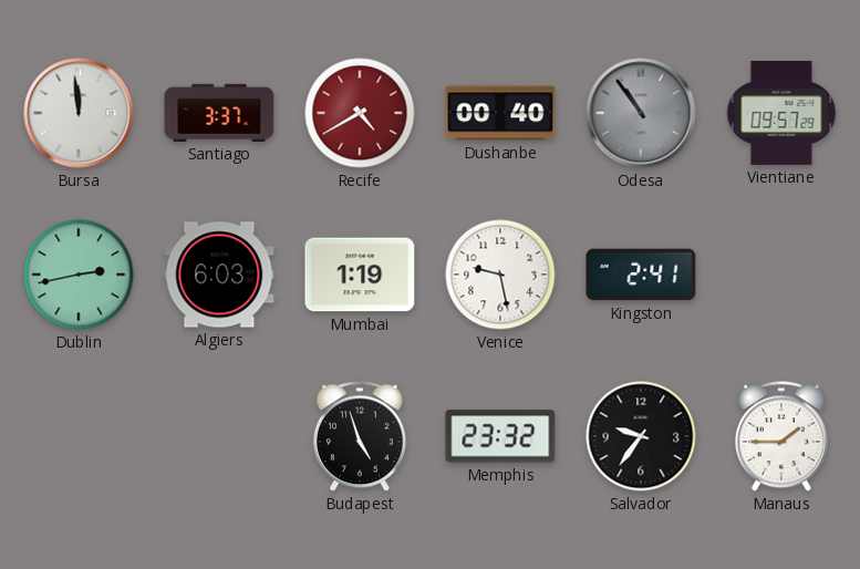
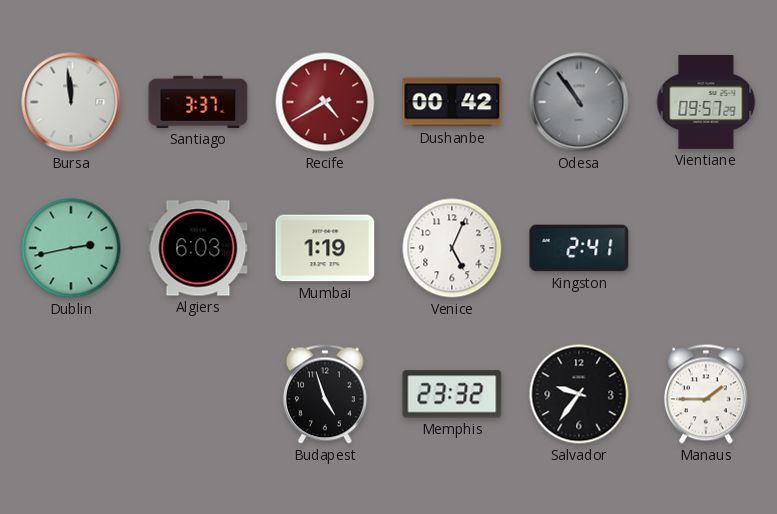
Dushanbe: 00:40 -> 00:42
Venice: 9:28 -> 5:04
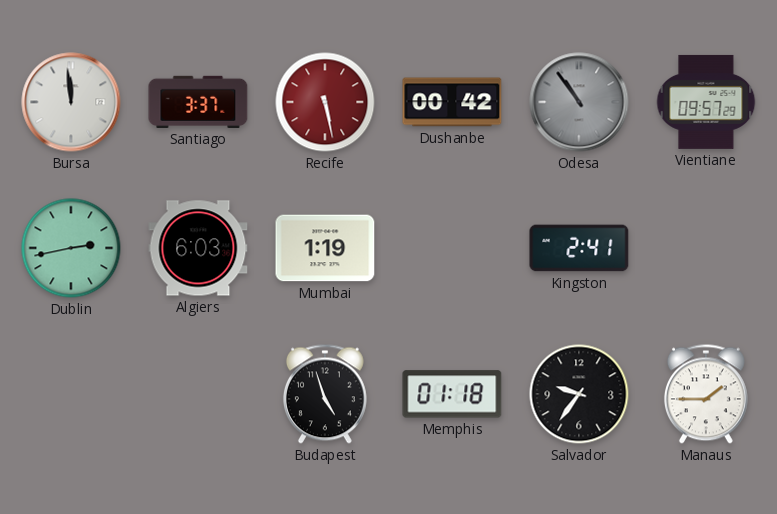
Recife: 4:40 -> 5:28
Venice: 5:04 -> none
Memphis: 23:32 -> 01:18
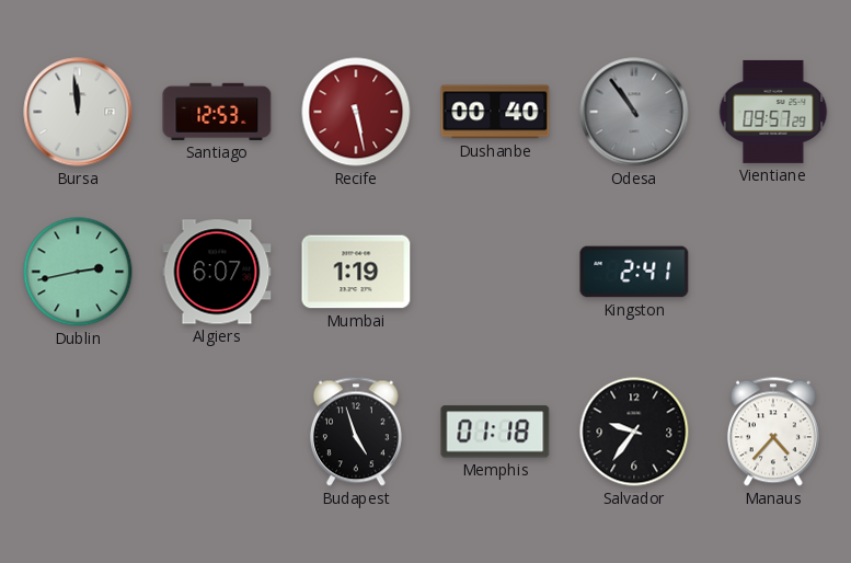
Santiago: 3:37 -> 12:53
Dushanbe: 00:42 -> 00:40
Algiers: 6:03 -> 6:07
Manaus: 1:45 -> 4:37
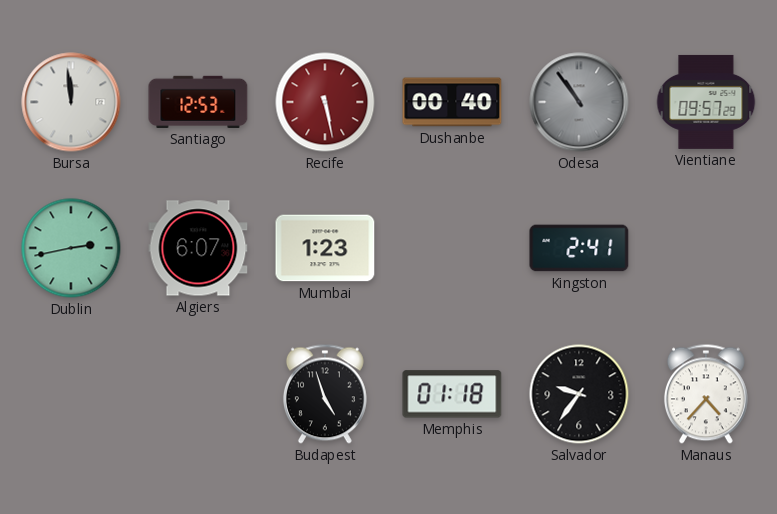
Mumbai: 1:19 -> 1:23
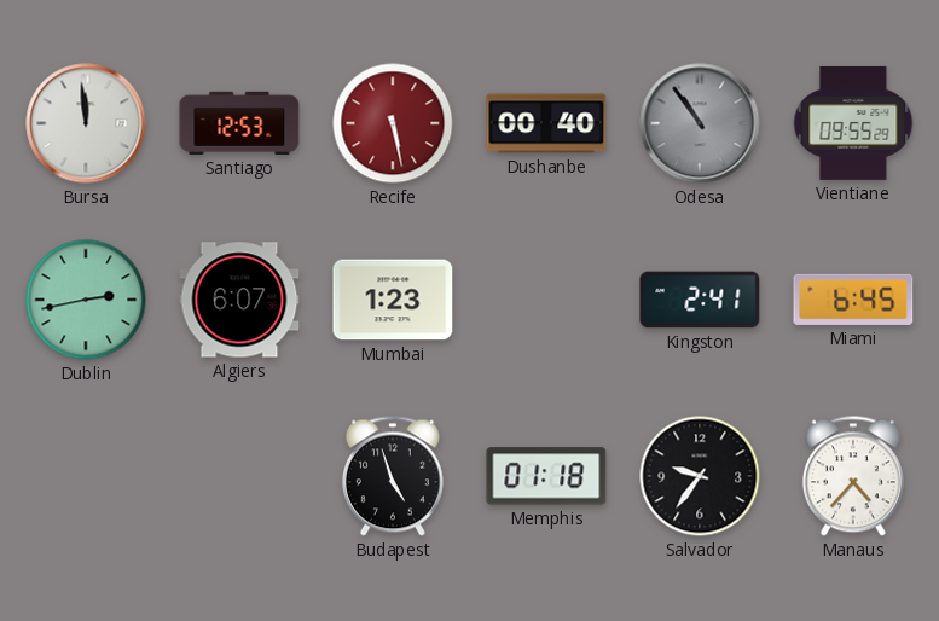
Vientiane: 09:57 -> 09:55
Miami: none -> 6:45
